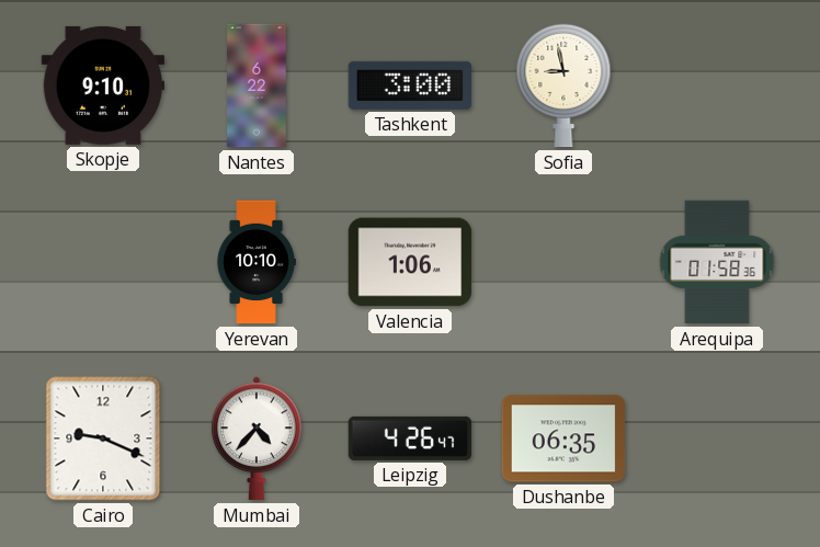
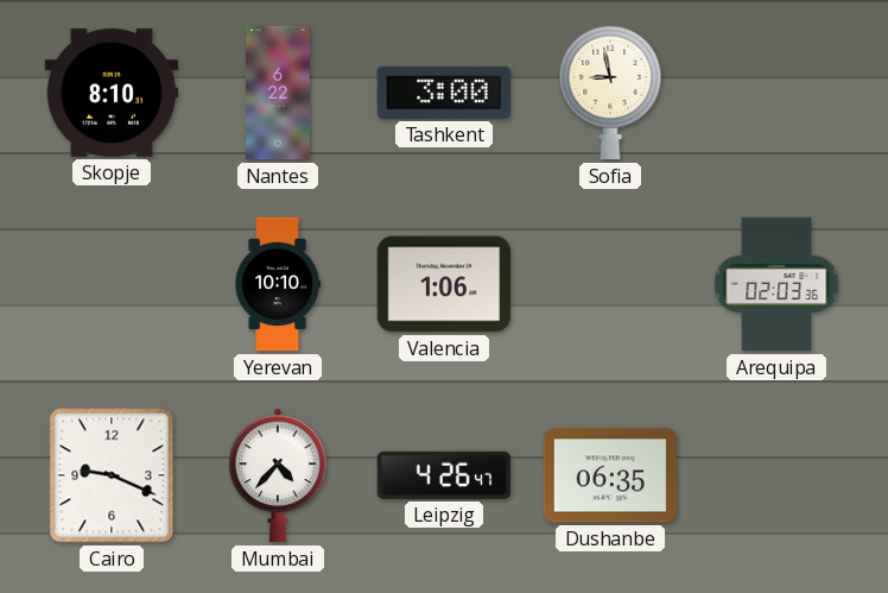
Skopje: 9:10 -> 8:10
Arequipa: 01:58 -> 02:03
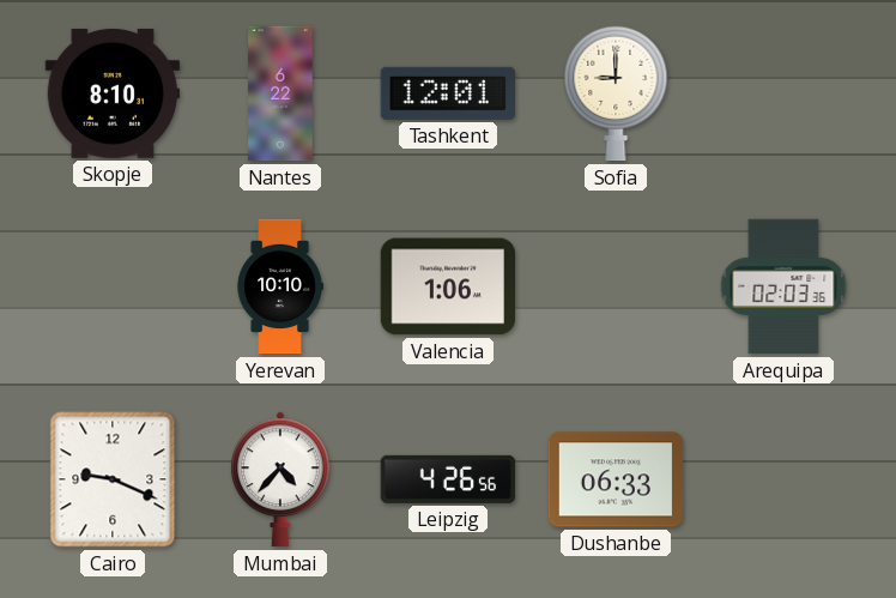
Tashkent: 3:00 -> 12:01
Sofia: 8:58 -> 9:00
Leipzig: 4:26:47 -> 4:26:56
Dushanbe: 06:35 -> 06:33
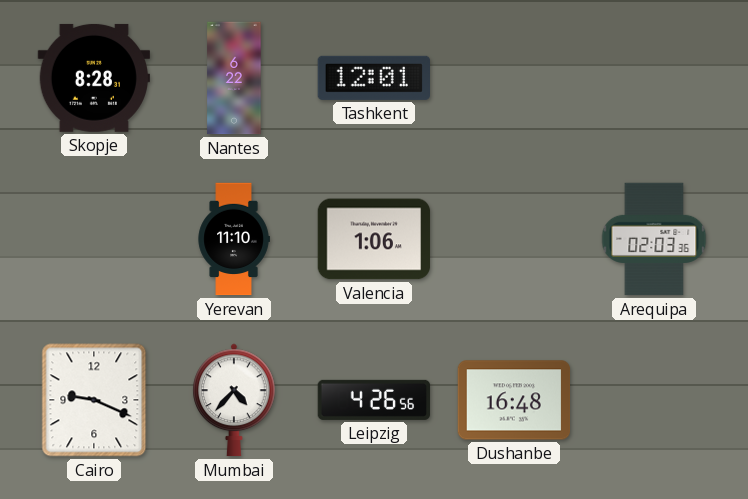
Skopje: 8:10 -> 8:28
Sofia: 9:00 -> none
Yerevan: 10:10 -> 11:10
Dushanbe: 06:33 -> 16:48
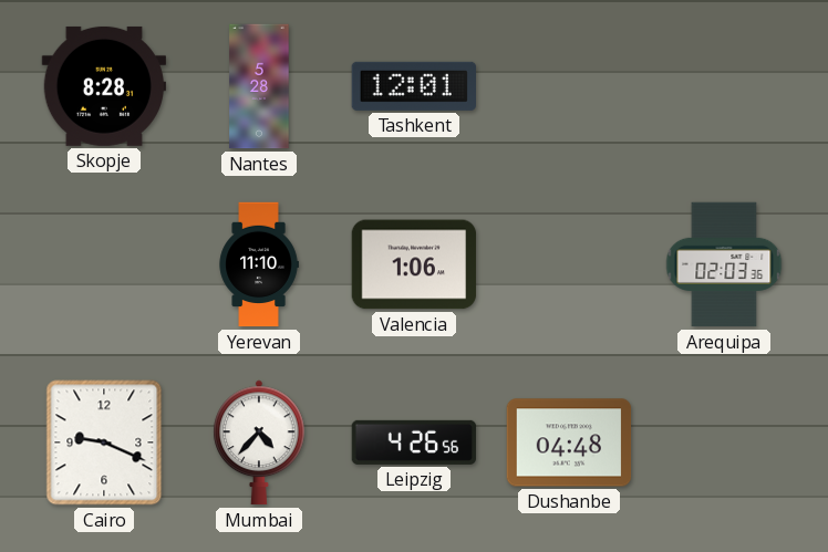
Nantes: 6:22 -> 5:28
Dushanbe: 16:48 -> 04:48
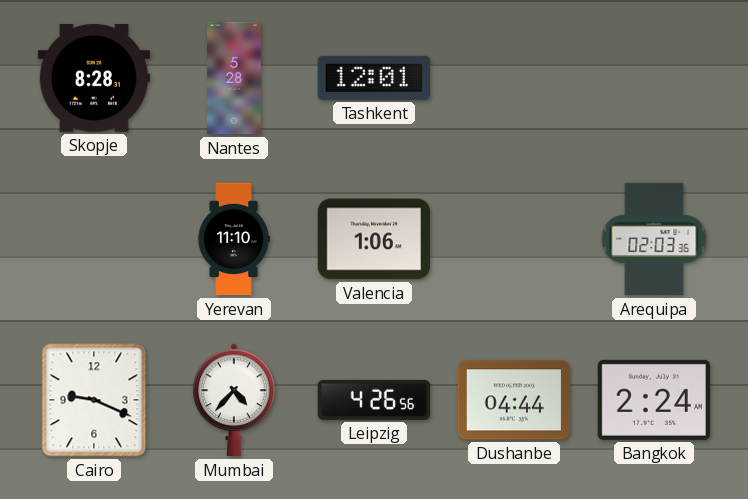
Dushanbe: 04:48 -> 04:44
Bangkok: none -> 2:24
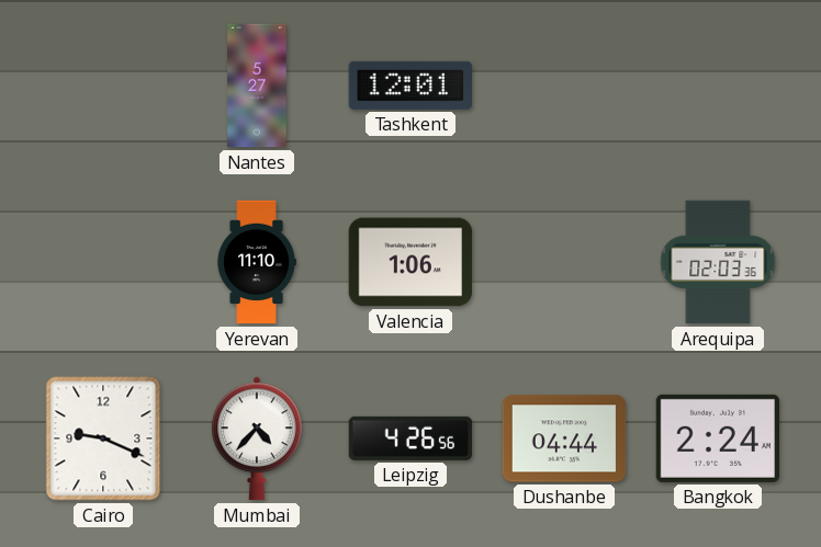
Skopje: 8:28 -> none
Nantes: 5:28 -> 5:27
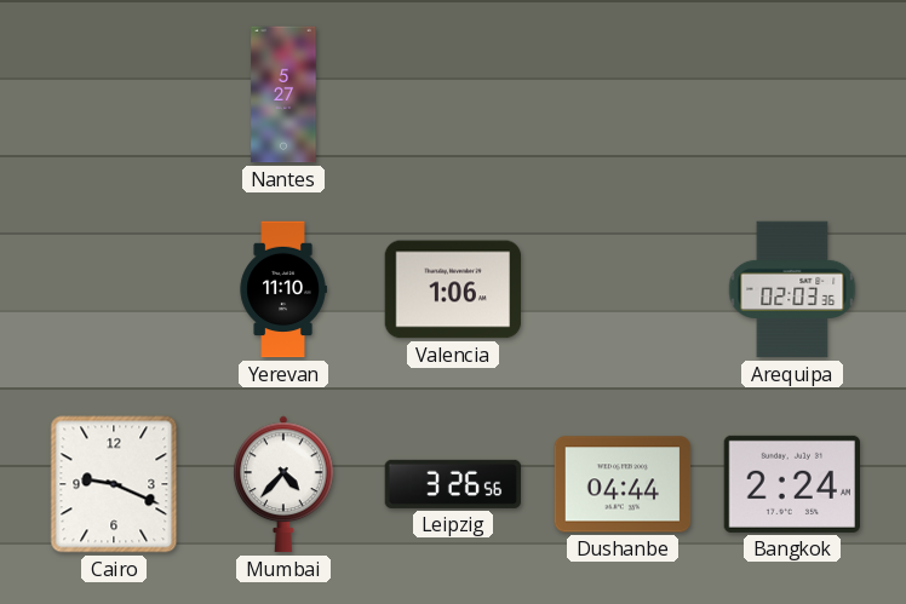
Tashkent: 12:01 -> none
Leipzig: 4:26 -> 3:26
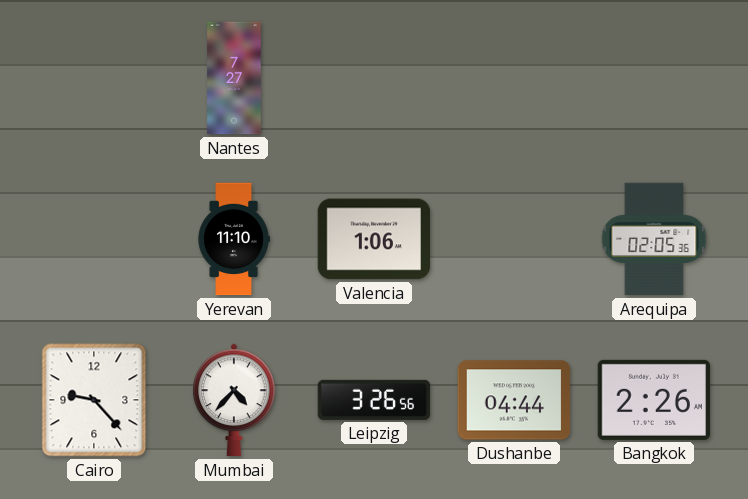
Nantes: 5:27 -> 7:27
Arequipa: 02:03 -> 02:05
Cairo: 9:19 -> 9:23
Bangkok: 2:24 -> 2:26
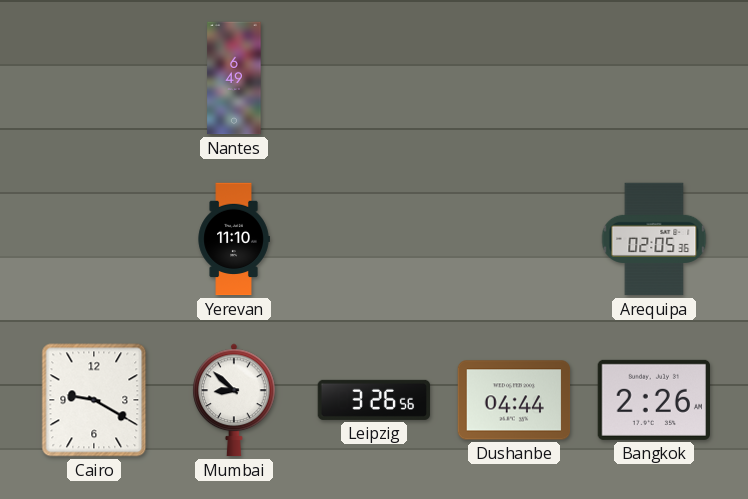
Nantes: 7:27 -> 6:49
Valencia: 1:06 -> none
Cairo: 9:23 -> 9:20
Mumbai: 4:37 -> 8:52
